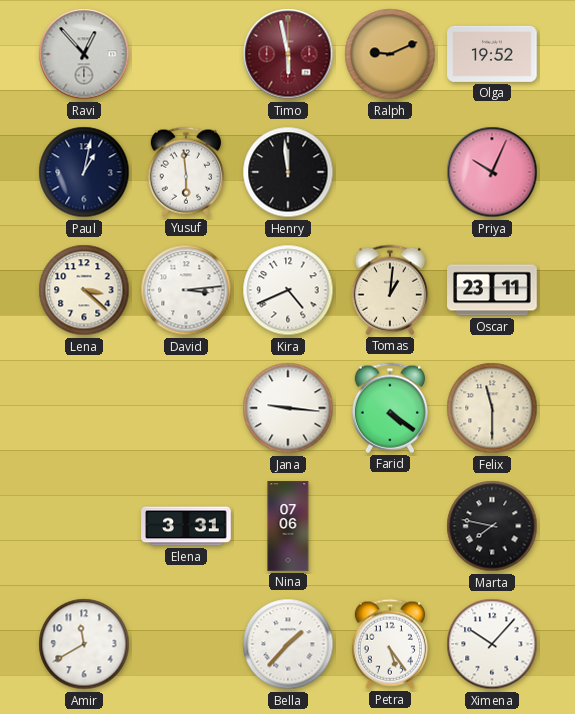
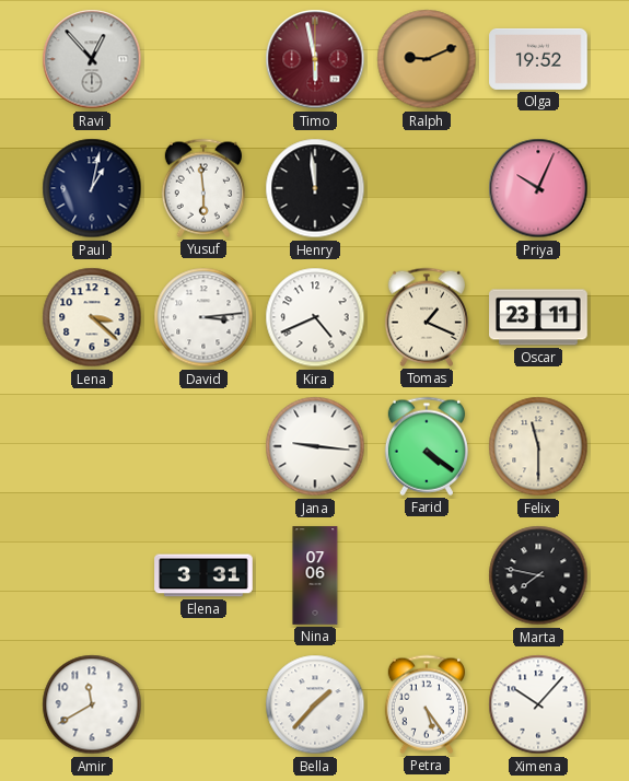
Tomas: 1:01 -> 1:19
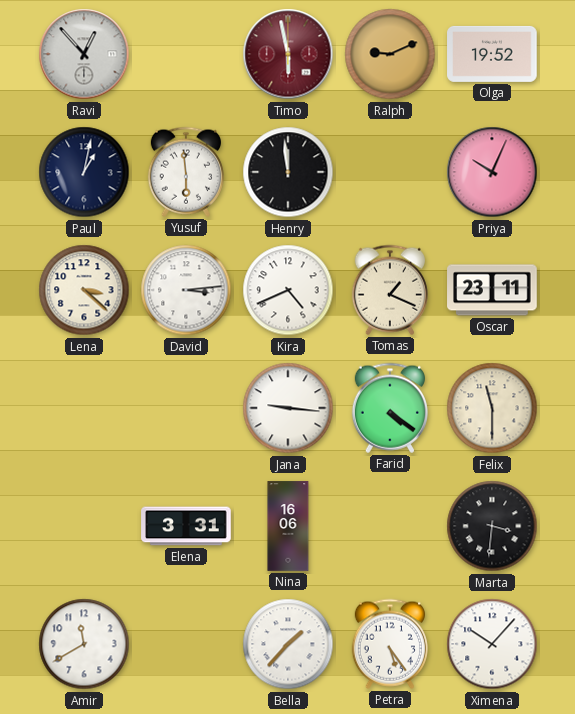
Nina: 07:06 -> 16:06
Marta: 7:47 -> 3:31
